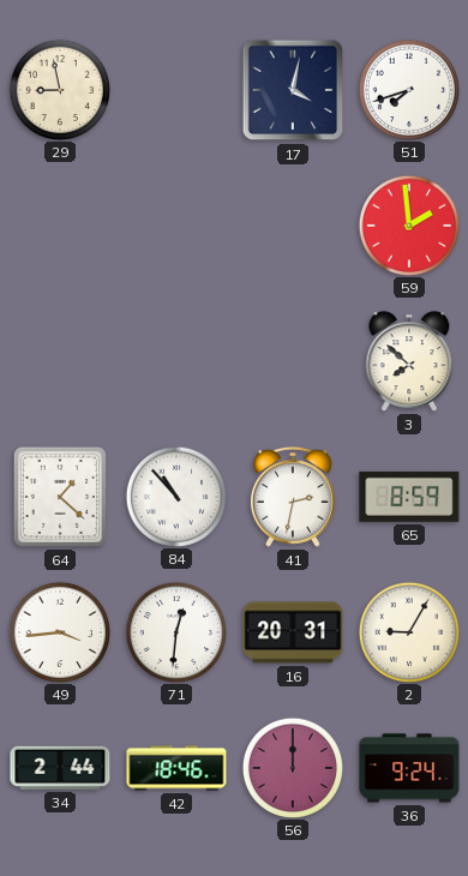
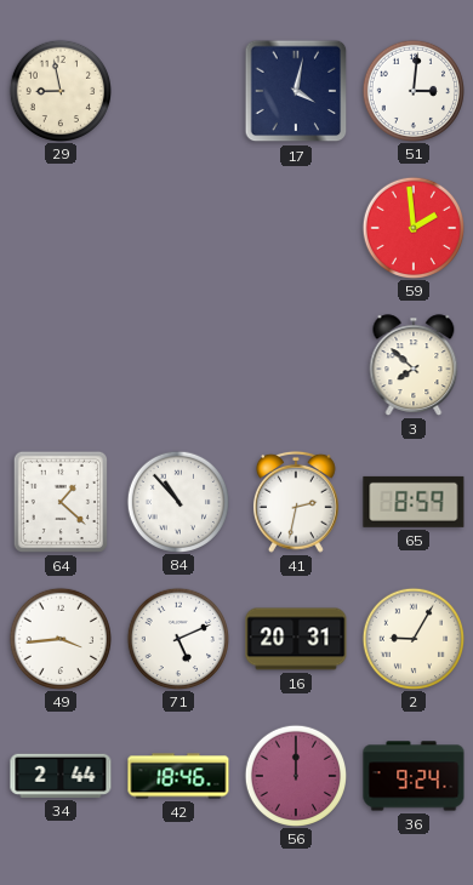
51: 7:42 -> 3:01
71: 12:31 -> 5:11
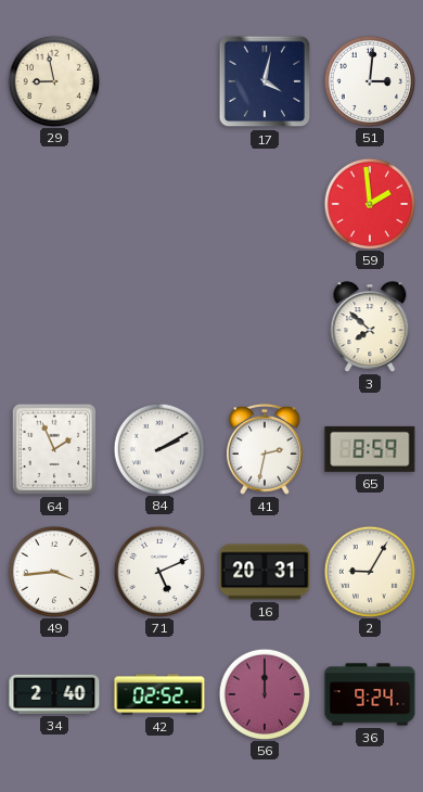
64: 1:22 -> 1:56
84: 10:53 -> 2:10
34: 2:44 -> 2:40
42: 18:46 -> 02:52
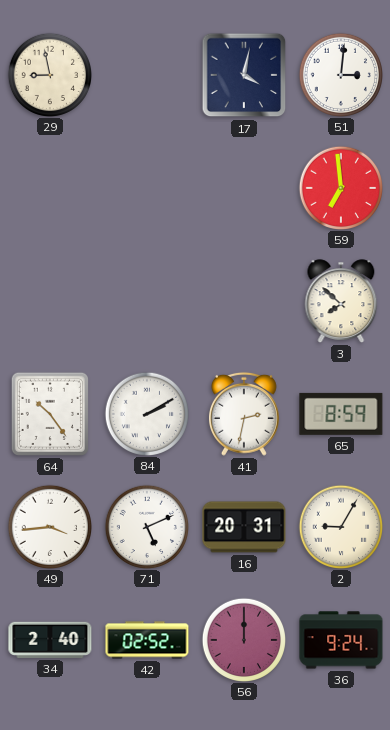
59: 1:59 -> 6:59
64: 1:56 -> 10:24
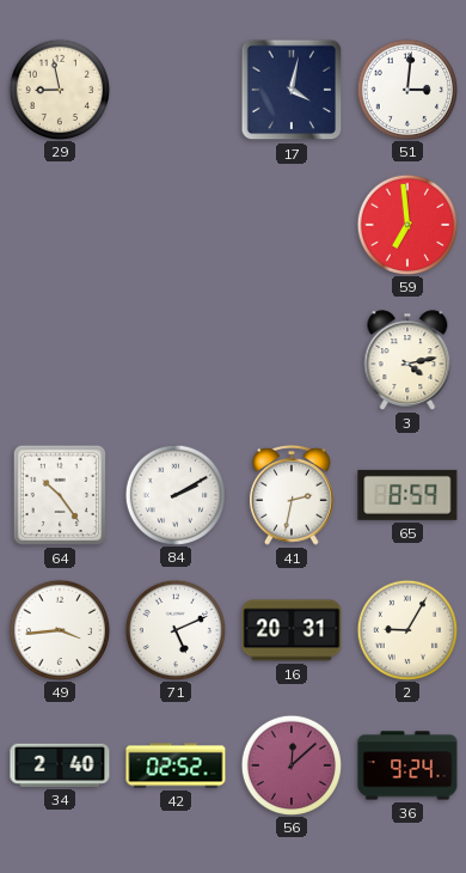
3: 7:52 -> 4:13
56: 12:00 -> 12:08
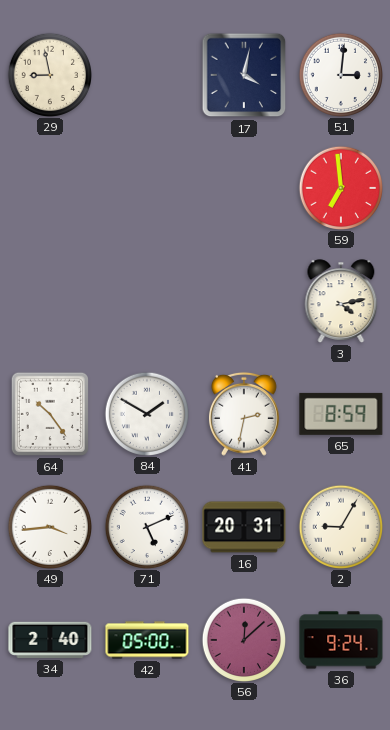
84: 2:10 -> 1:50
42: 02:52 -> 05:00
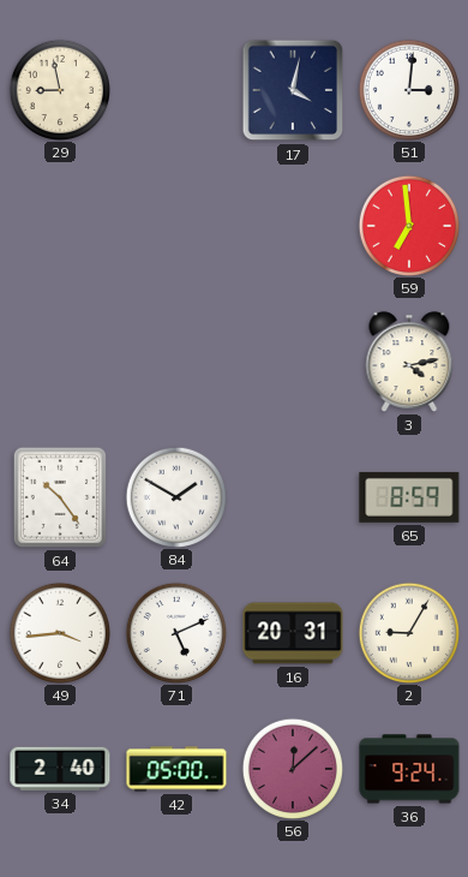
41: 2:32 -> none
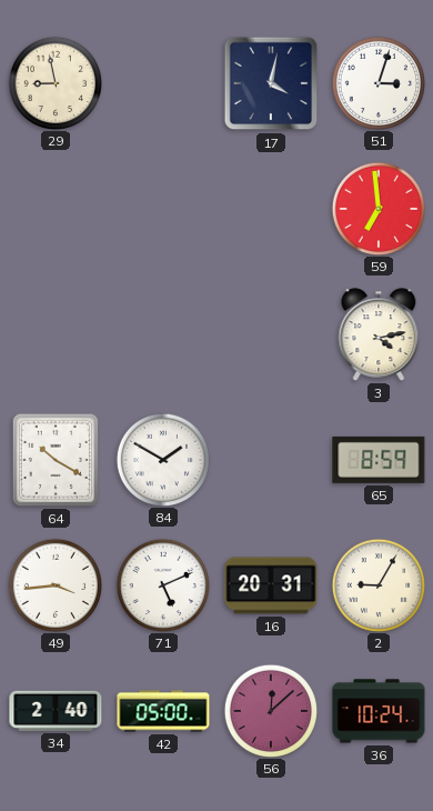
51: 3:01 -> 3:03
64: 10:24 -> 10:20
36: 9:24 -> 10:24
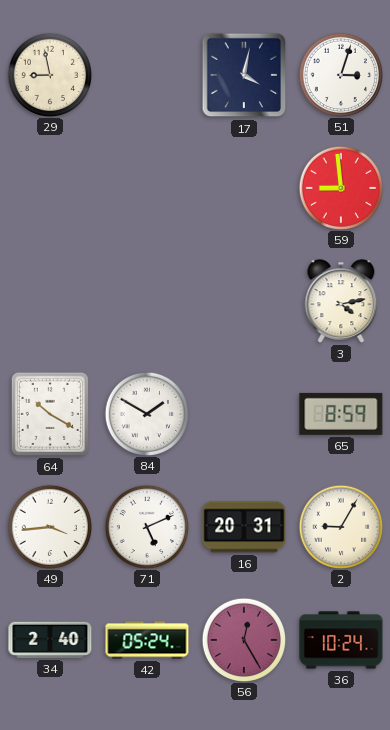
59: 6:59 -> 8:59
42: 05:00 -> 05:24
56: 12:08 -> 12:25
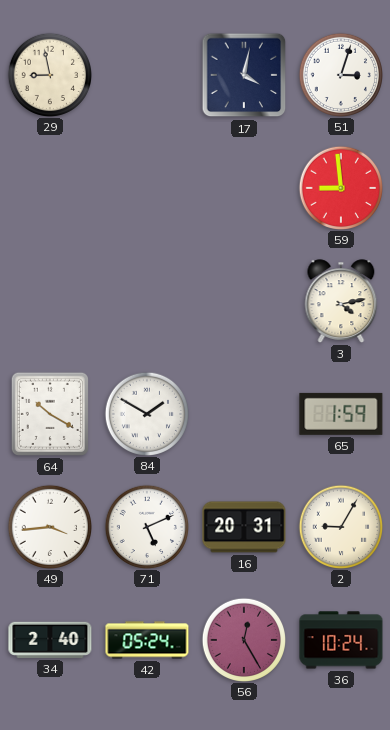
65: 8:59 -> 1:59
